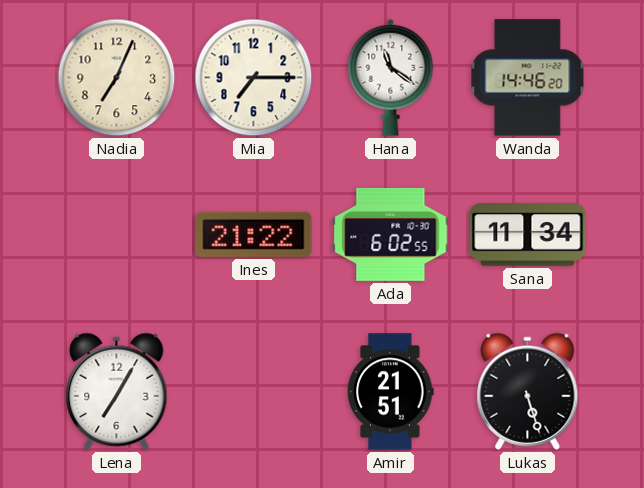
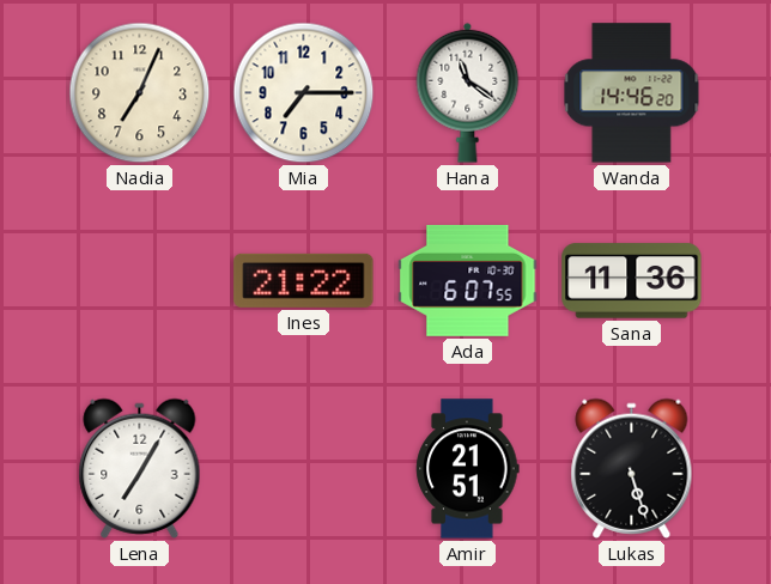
Ada: 6:02 -> 6:07
Sana: 11:34 -> 11:36
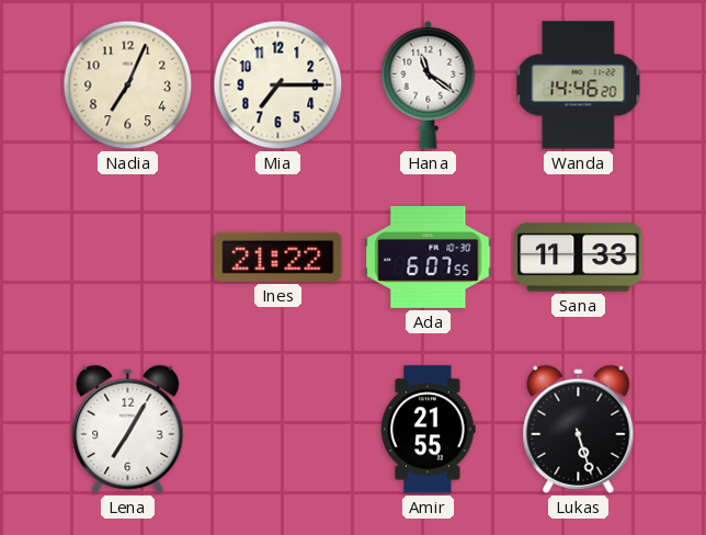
Sana: 11:36 -> 11:33
Amir: 21:51 -> 21:55
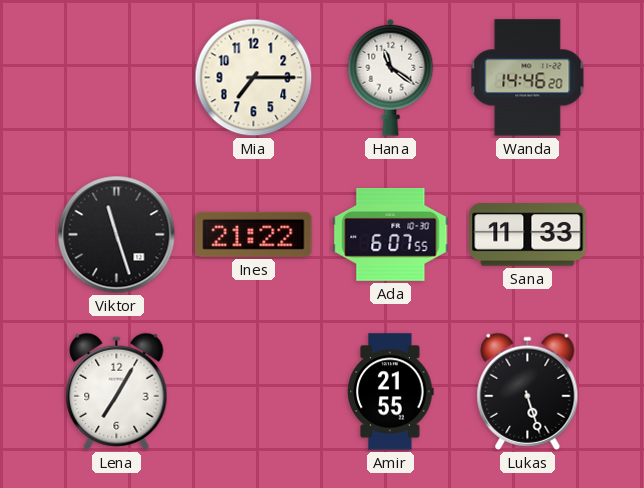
Nadia: 7:04 -> none
Viktor: none -> 11:27
